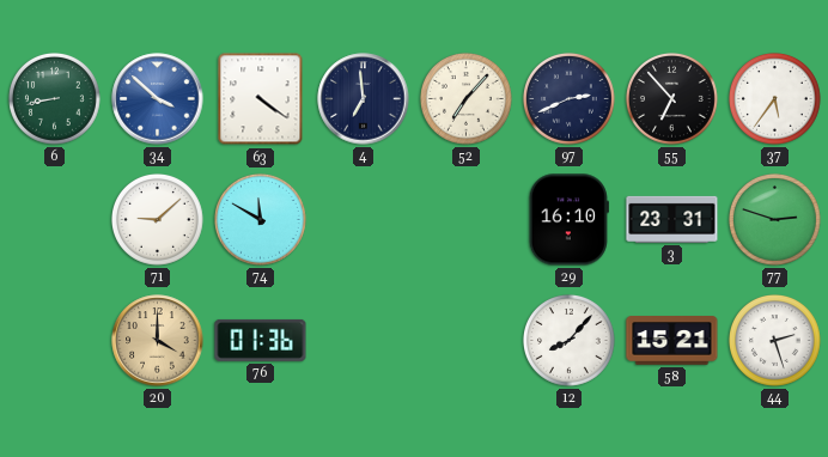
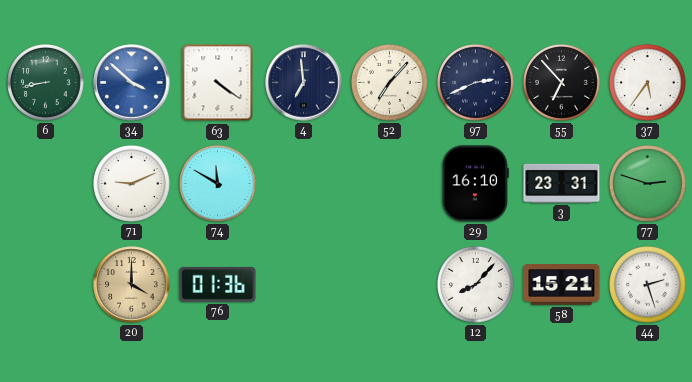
71: 9:08 -> 9:11
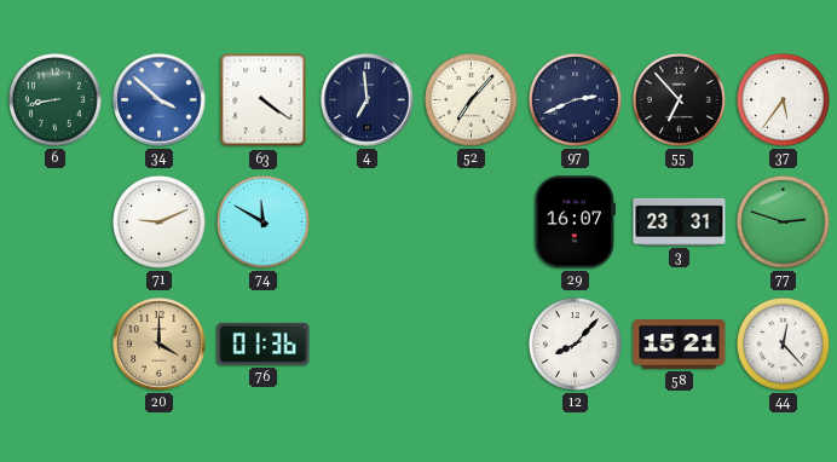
29: 16:10 -> 16:07
44: 2:27 -> 12:23
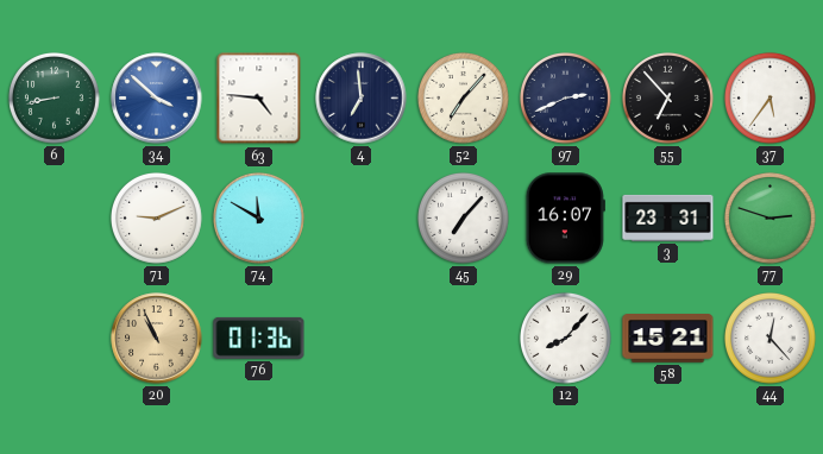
63: 4:21 -> 4:46
45: none -> 7:07
20: 4:00 -> 10:56
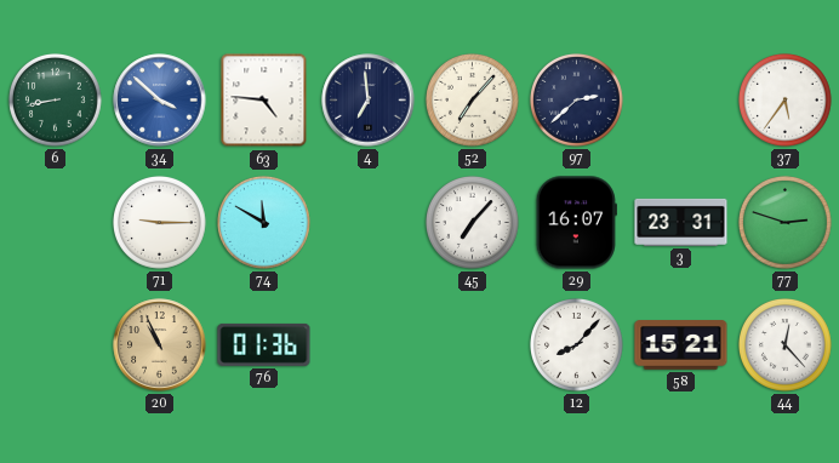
97: 2:41 -> 2:38
55: 6:53 -> none
71: 9:11 -> 9:15
